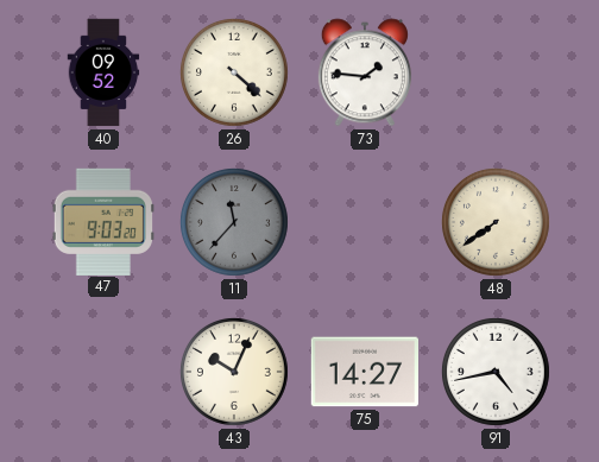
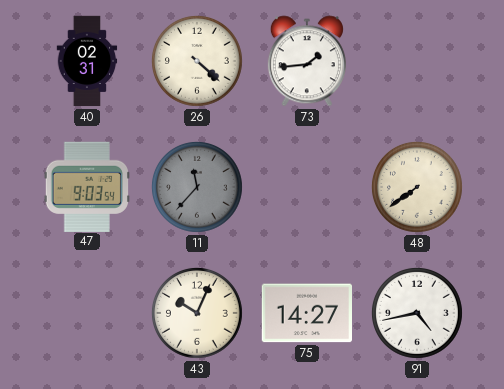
40: 09:52 -> 02:31
73: 1:46 -> 1:44
47: 9:03:20 -> 9:03:54
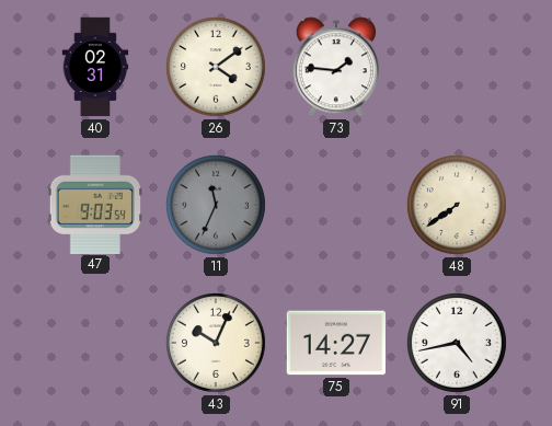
26: 4:22 -> 4:09
73: 1:44 -> 1:46
11: 11:37 -> 11:34
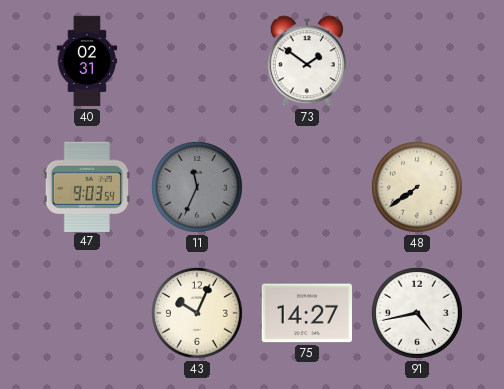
26: 4:09 -> none
73: 1:46 -> 1:51
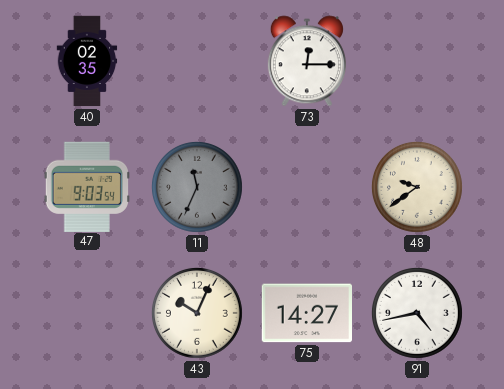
40: 02:31 -> 02:35
73: 1:51 -> 12:15
48: 7:39 -> 9:39
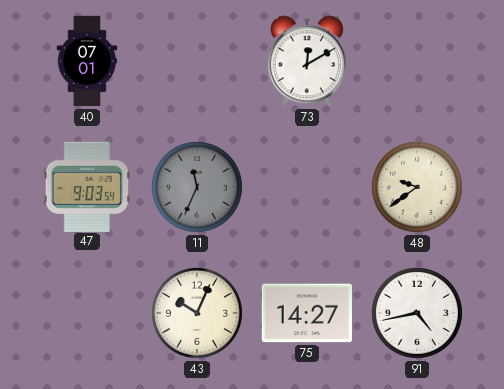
40: 02:35 -> 07:01
73: 12:15 -> 12:10
